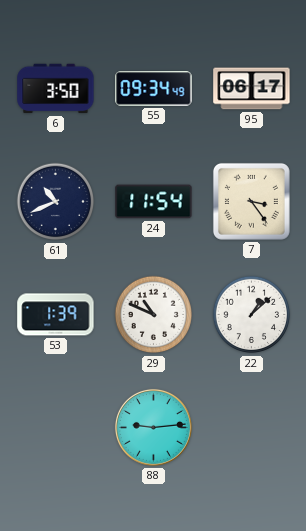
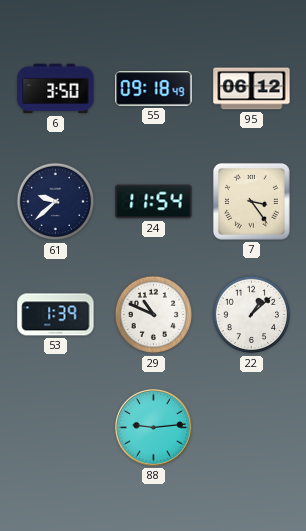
55: 09:34 -> 09:18
95: 06:17 -> 06:12
61: 10:41 -> 9:38
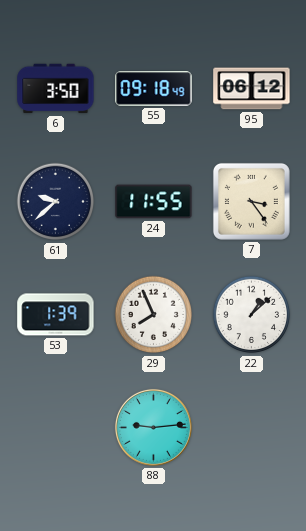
24: 11:54 -> 11:55
29: 10:49 -> 7:56
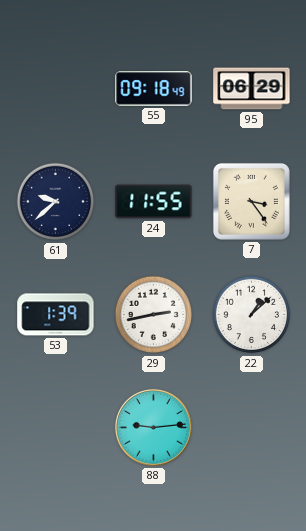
6: 3:50 -> none
95: 06:12 -> 06:29
29: 7:56 -> 2:43
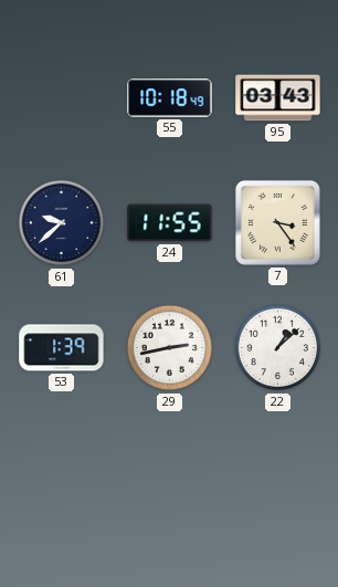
55: 09:18 -> 10:18
95: 06:29 -> 03:43
88: 9:14 -> none
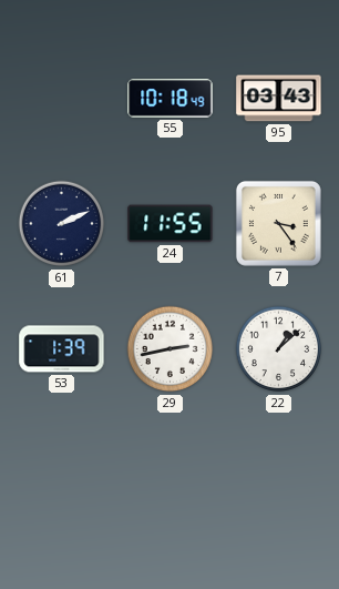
61: 9:38 -> 2:11
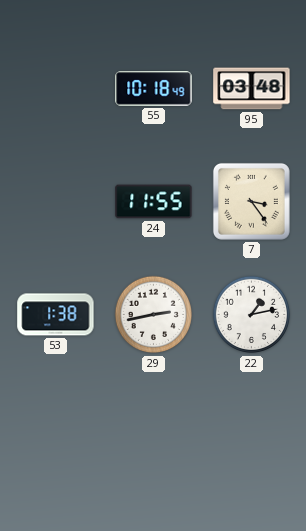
95: 03:43 -> 03:48
61: 2:11 -> none
53: 1:39 -> 1:38
22: 1:08 -> 1:13
